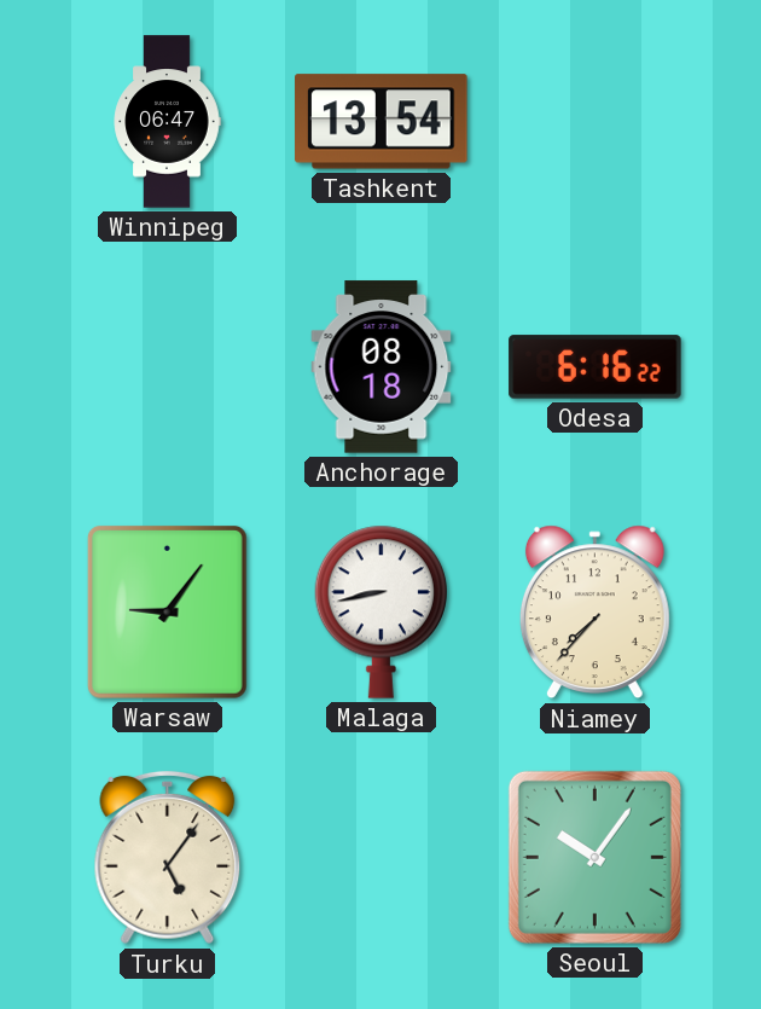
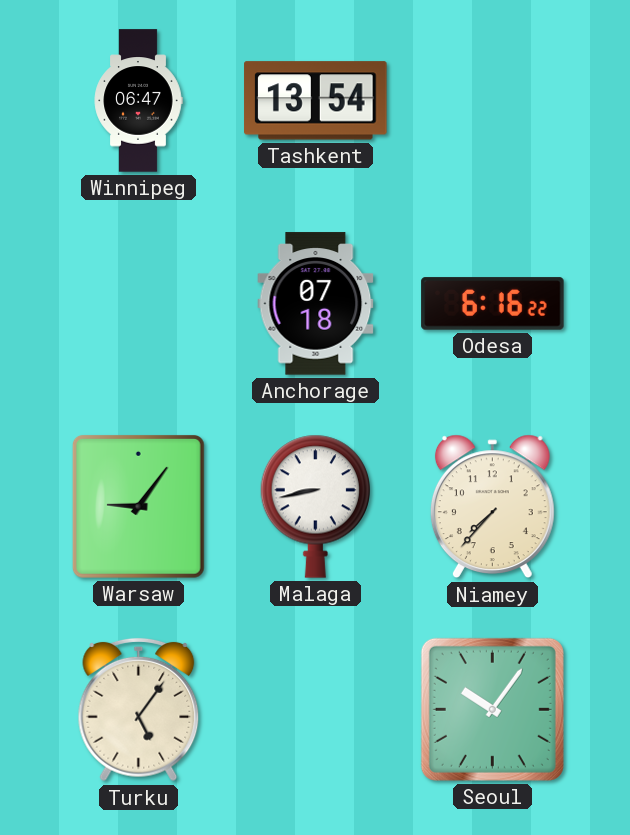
Anchorage: 08:18 -> 07:18
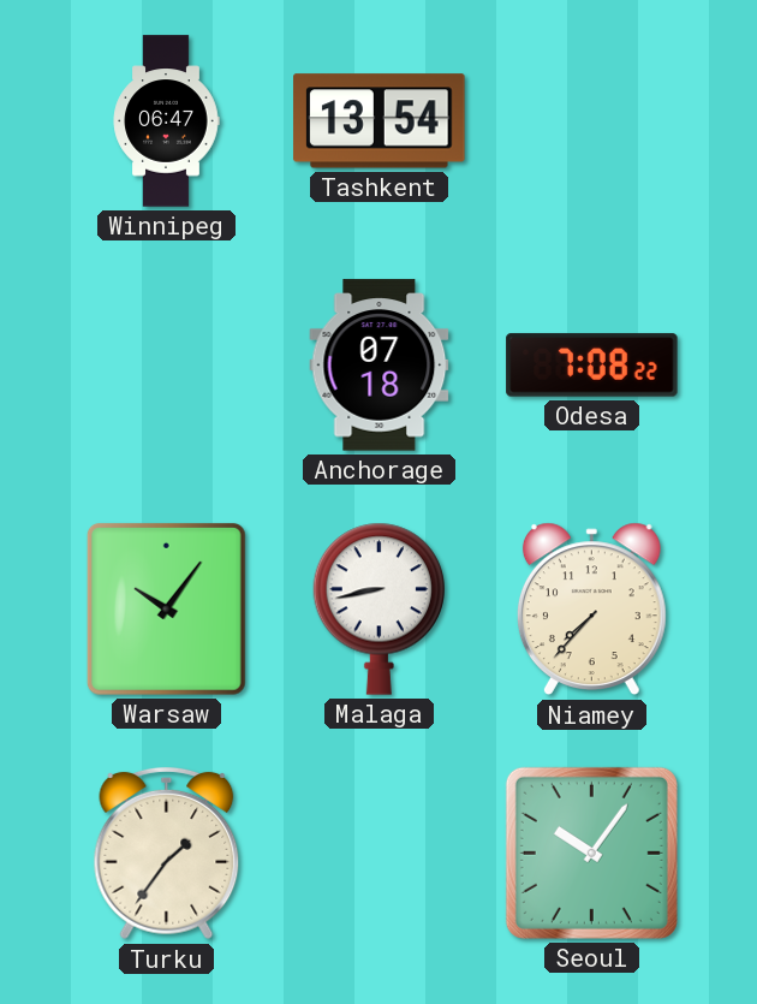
Odesa: 6:16 -> 7:08
Warsaw: 9:06 -> 10:06
Turku: 5:06 -> 1:36
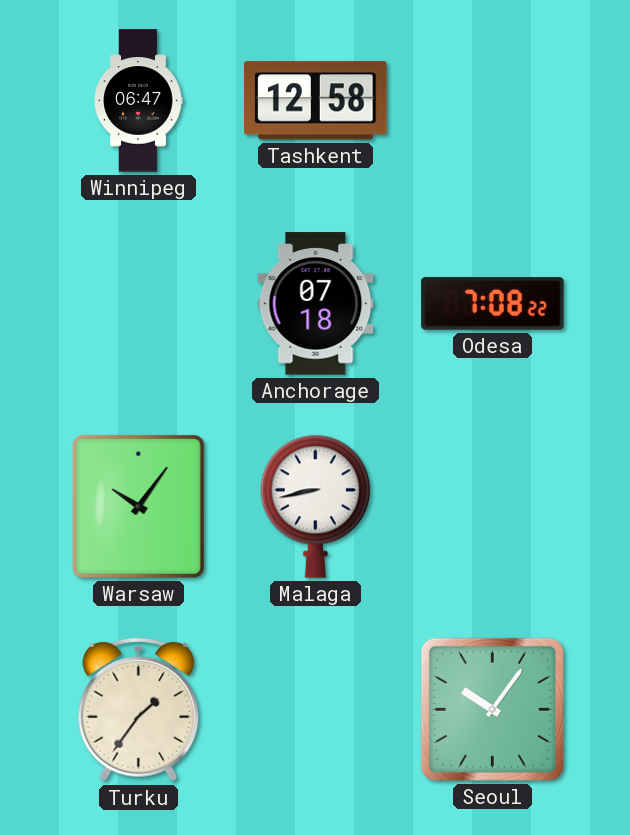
Tashkent: 13:54 -> 12:58
Niamey: 7:37 -> none
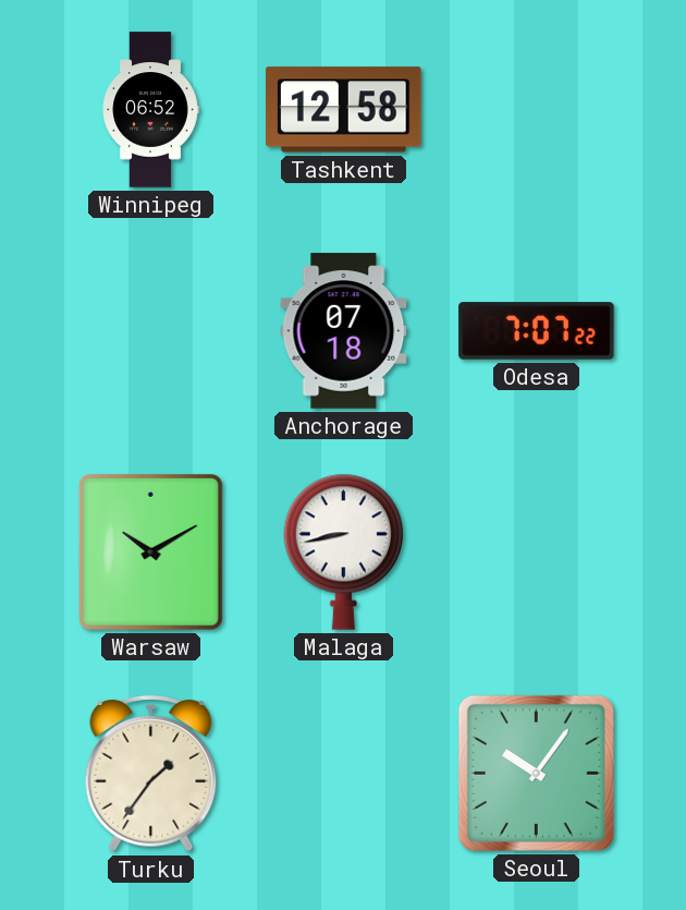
Winnipeg: 06:47 -> 06:52
Odesa: 7:08 -> 7:07
Warsaw: 10:06 -> 10:10
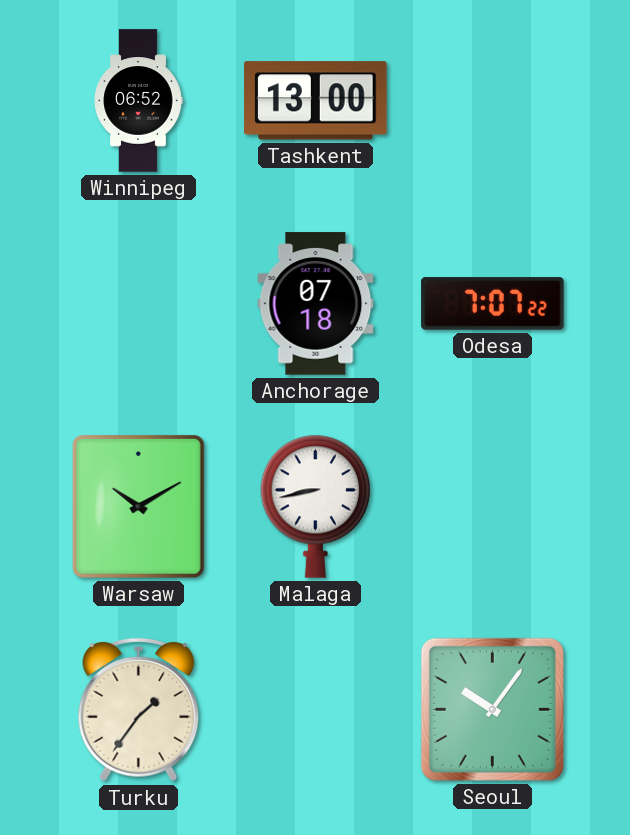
Tashkent: 12:58 -> 13:00
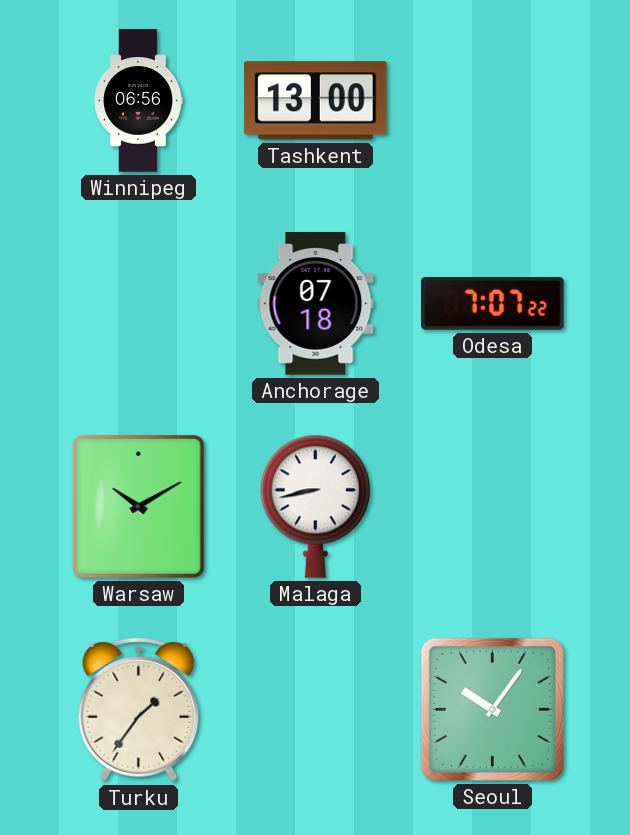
Winnipeg: 06:52 -> 06:56
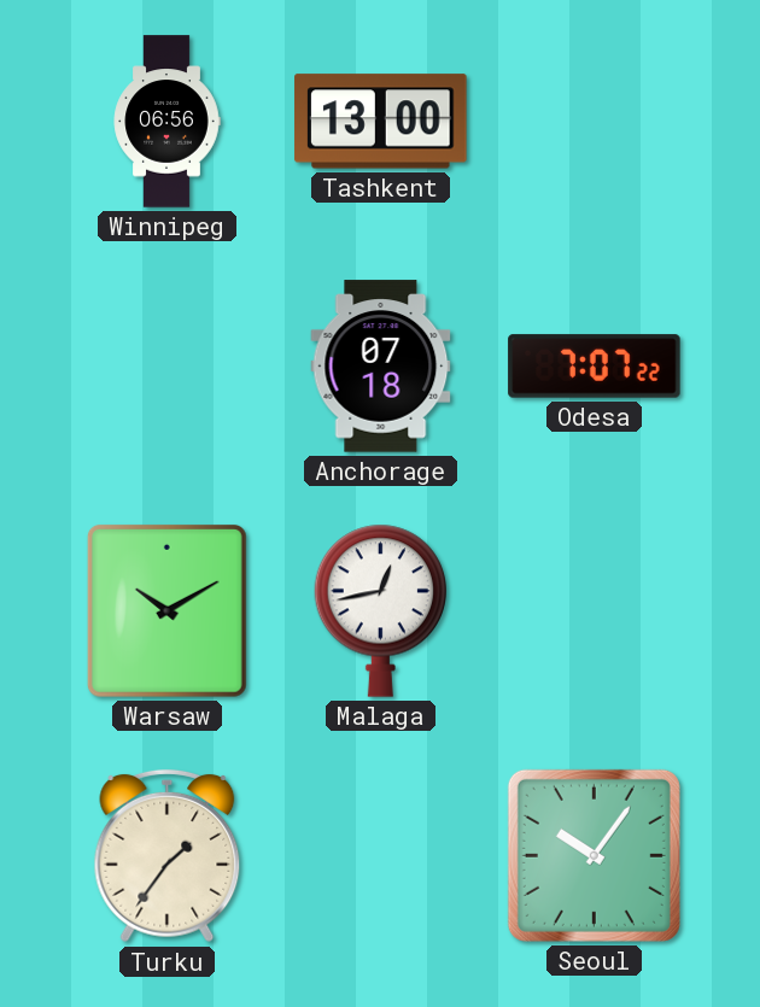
Malaga: 8:43 -> 12:43
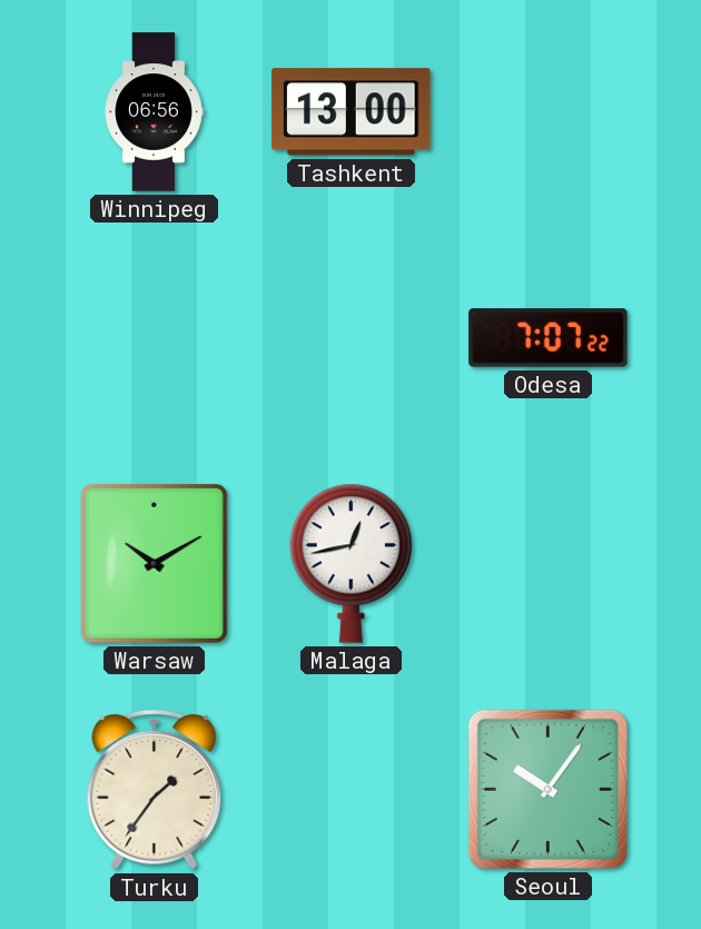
Anchorage: 07:18 -> none
